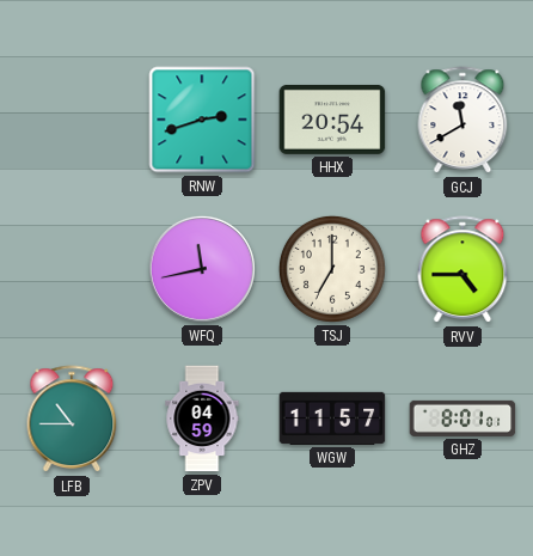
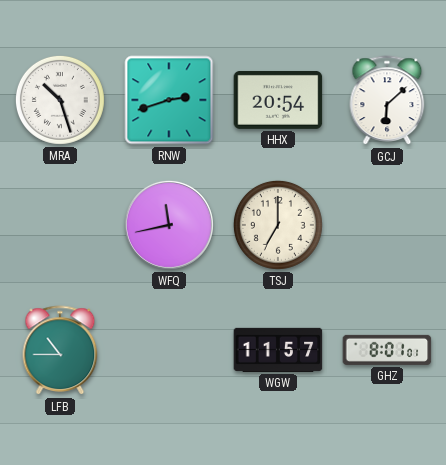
MRA: none -> 10:27
GCJ: 11:40 -> 6:08
RVV: 4:45 -> none
ZPV: 04:59 -> none
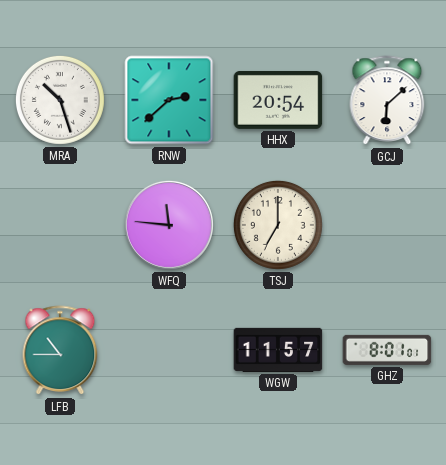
RNW: 2:42 -> 2:38
WFQ: 11:43 -> 11:46
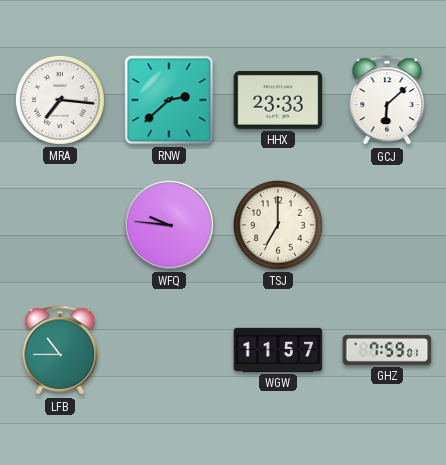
MRA: 10:27 -> 7:16
HHX: 20:54 -> 23:33
WFQ: 11:46 -> 9:46
GHZ: 8:01 -> 7:59
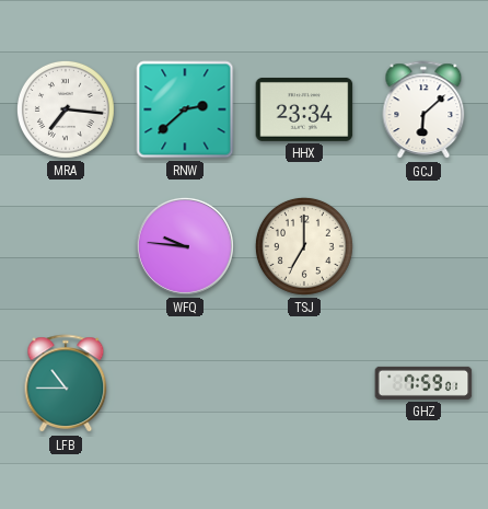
HHX: 23:33 -> 23:34
WGW: 11:57 -> none
